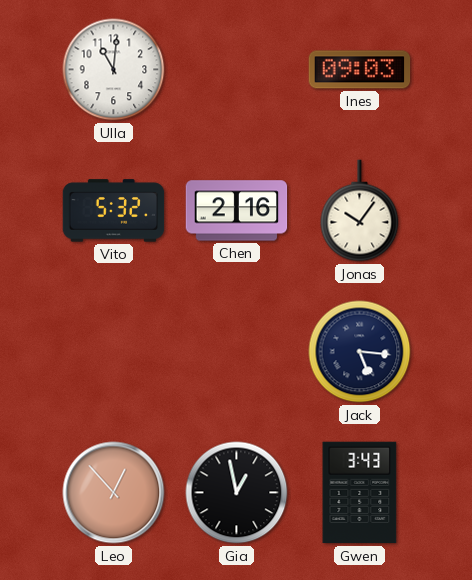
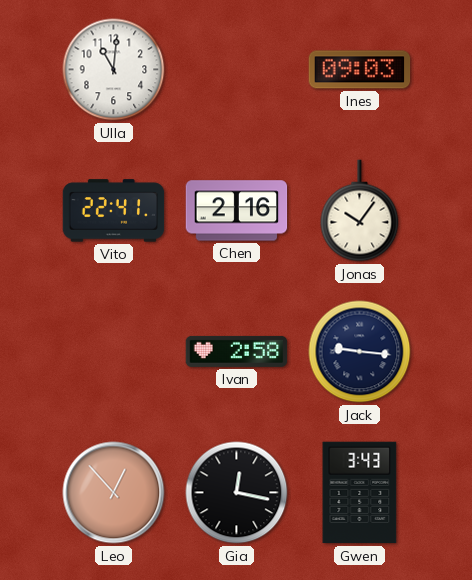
Vito: 5:32 -> 22:41
Ivan: none -> 2:58
Jack: 5:16 -> 9:16
Gia: 12:58 -> 12:17
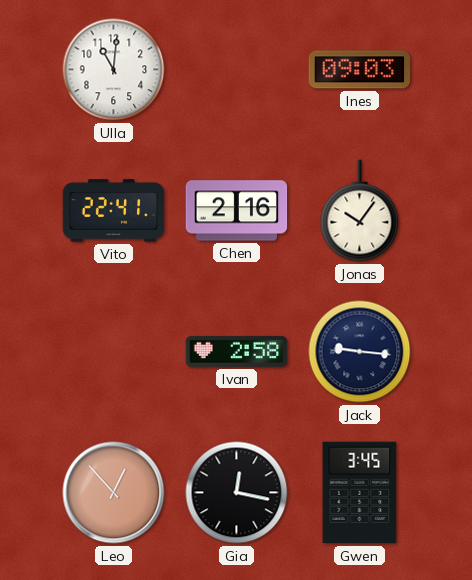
Gwen: 3:43 -> 3:45
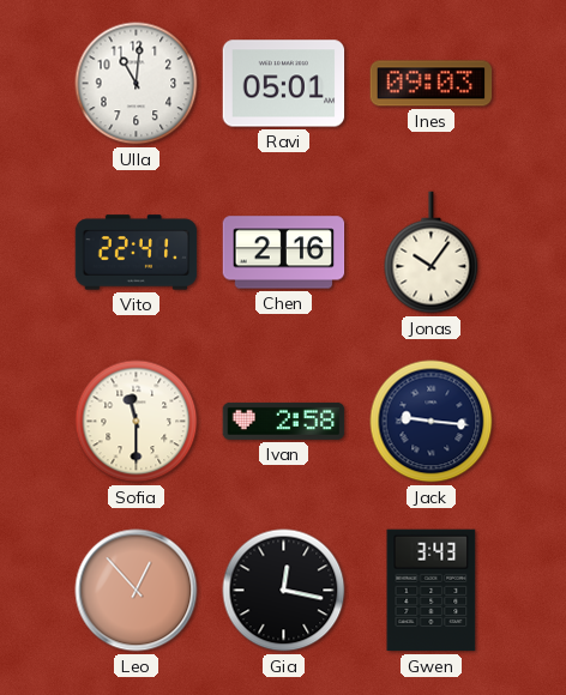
Ravi: none -> 05:01
Sofia: none -> 11:30
Gwen: 3:45 -> 3:43
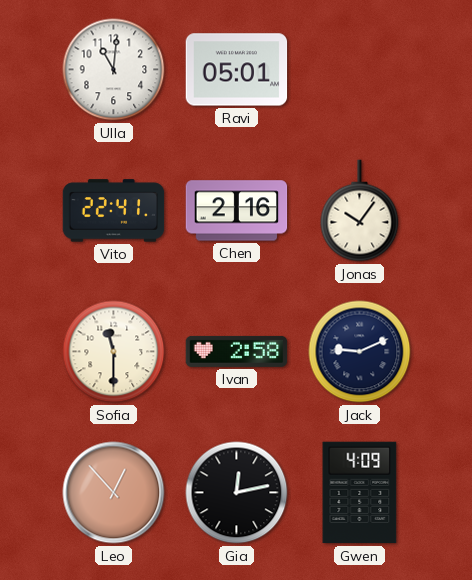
Ines: 09:03 -> none
Jack: 9:16 -> 9:11
Gia: 12:17 -> 12:13
Gwen: 3:43 -> 4:09
